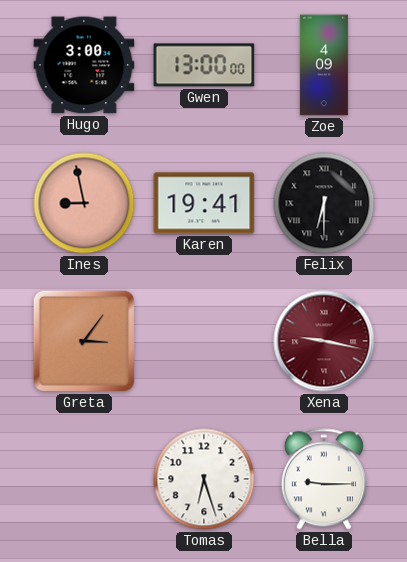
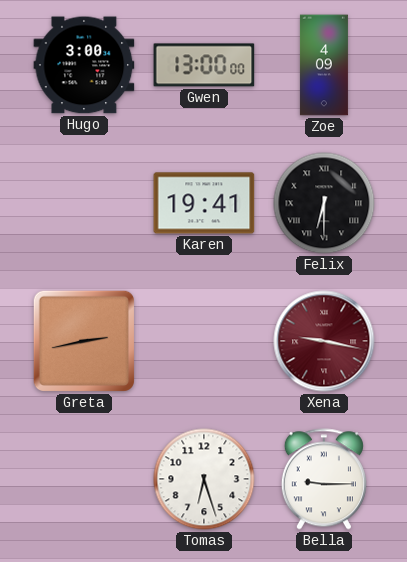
Ines: 8:58 -> none
Greta: 3:06 -> 2:43
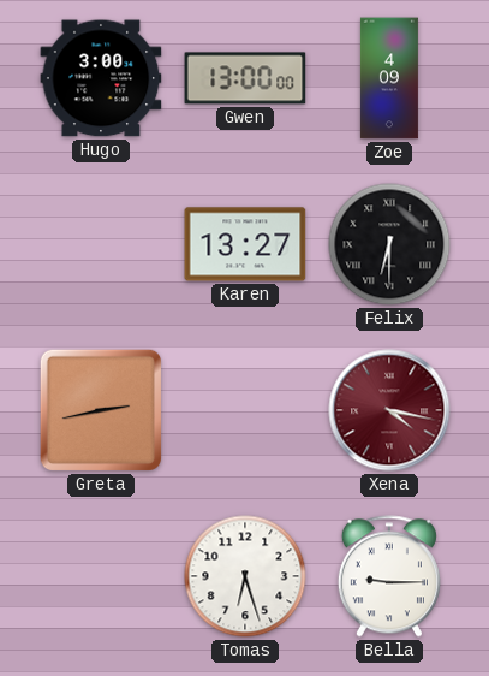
Karen: 19:41 -> 13:27
Xena: 9:17 -> 4:17
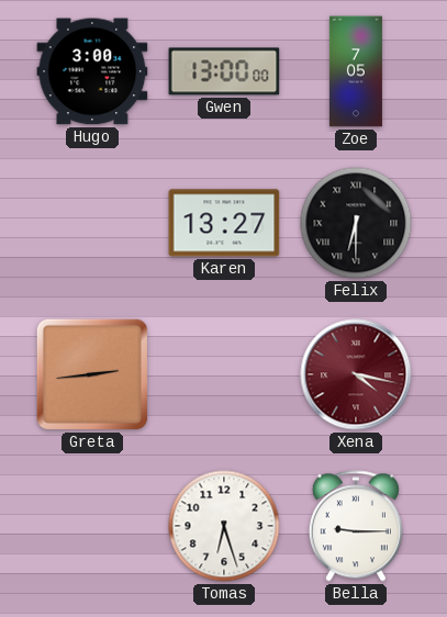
Zoe: 4:09 -> 7:05
Greta: 2:43 -> 2:44
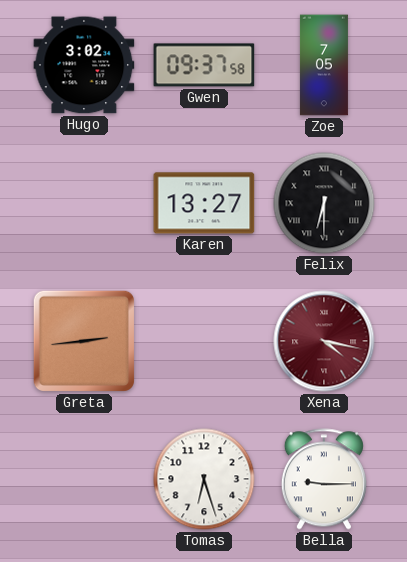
Hugo: 3:00 -> 3:02
Gwen: 13:00 -> 09:37
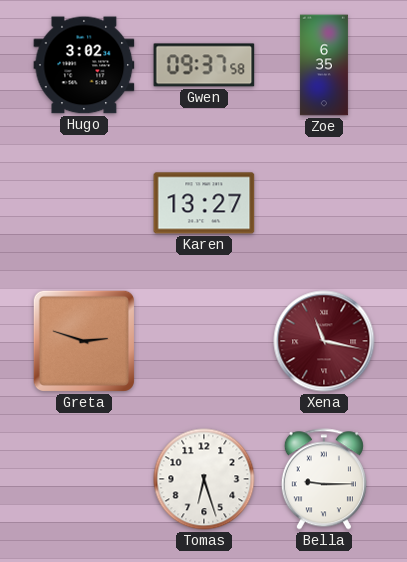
Zoe: 7:05 -> 6:35
Felix: 6:30 -> none
Greta: 2:44 -> 2:48
Xena: 4:17 -> 11:17
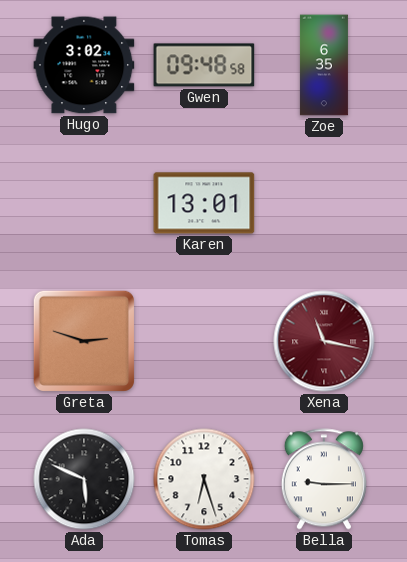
Gwen: 09:37 -> 09:48
Karen: 13:27 -> 13:01
Ada: none -> 5:49
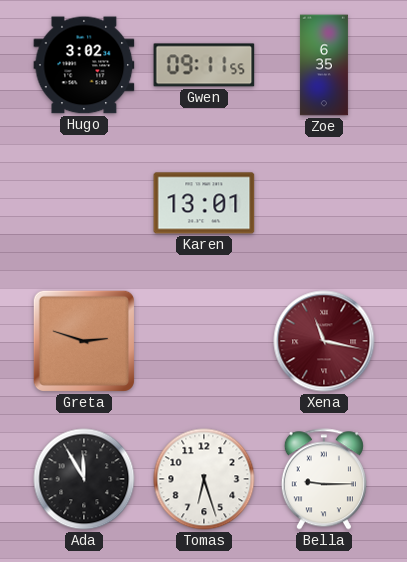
Gwen: 09:48 -> 09:11
Ada: 5:49 -> 11:55
